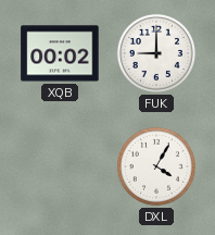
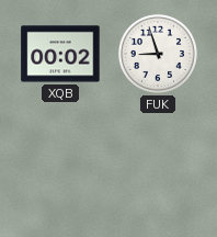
FUK: 9:00 -> 8:57
DXL: 4:05 -> none
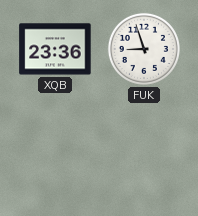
XQB: 00:02 -> 23:36
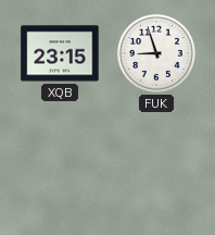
XQB: 23:36 -> 23:15
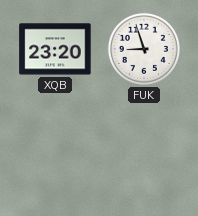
XQB: 23:15 -> 23:20
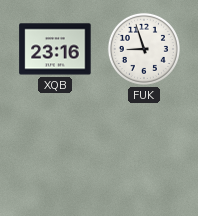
XQB: 23:20 -> 23:16
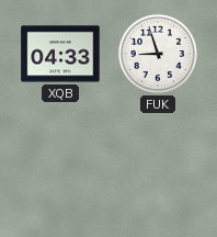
XQB: 23:16 -> 04:33
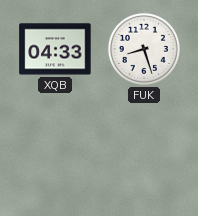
FUK: 8:57 -> 8:27
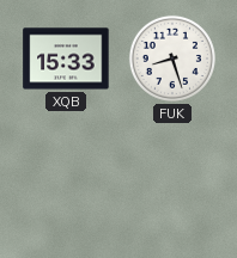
XQB: 04:33 -> 15:33
